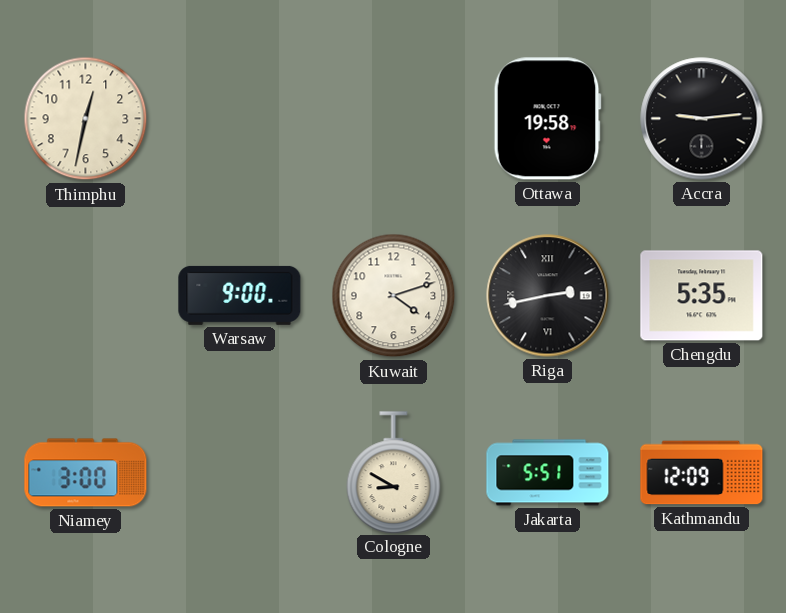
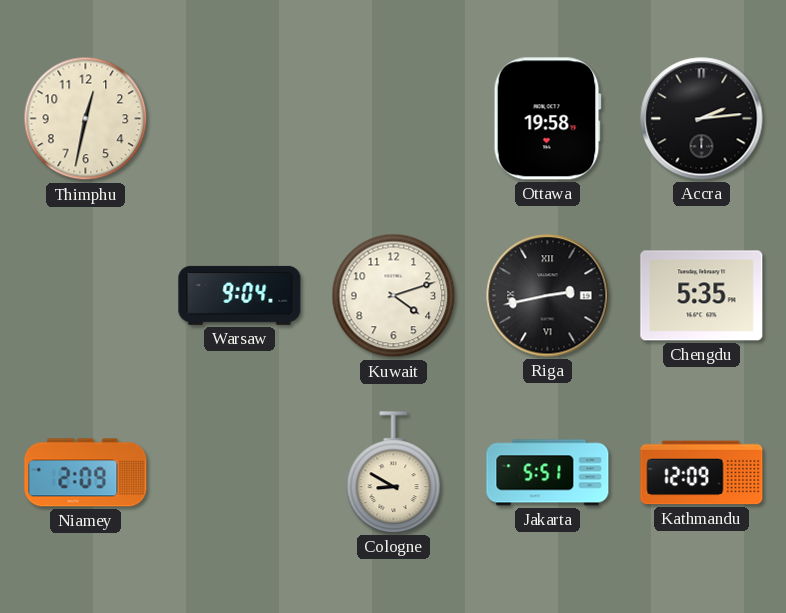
Accra: 9:14 -> 2:14
Warsaw: 9:00 -> 9:04
Niamey: 3:00 -> 2:09
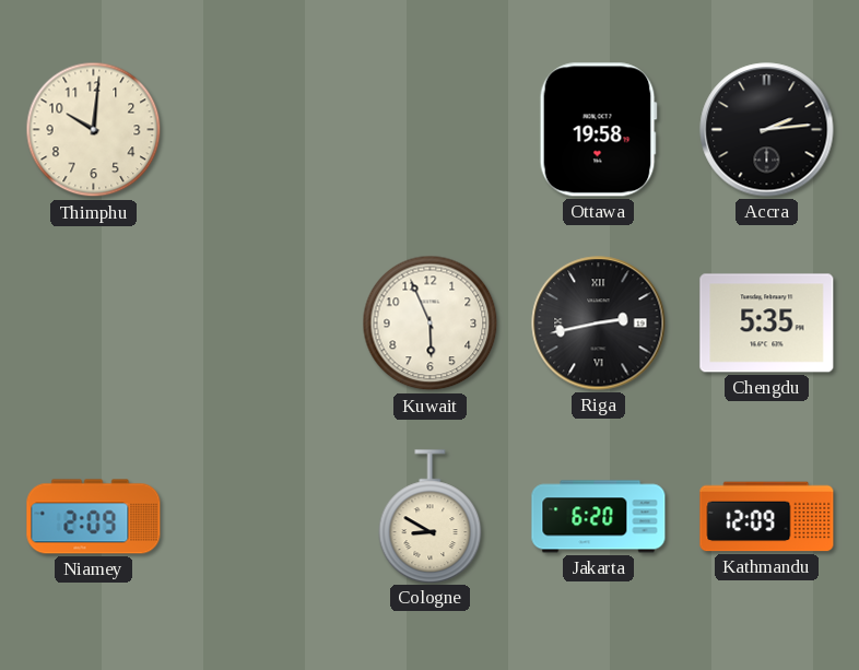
Thimphu: 12:32 -> 10:01
Warsaw: 9:04 -> none
Kuwait: 4:12 -> 5:56
Jakarta: 5:51 -> 6:20
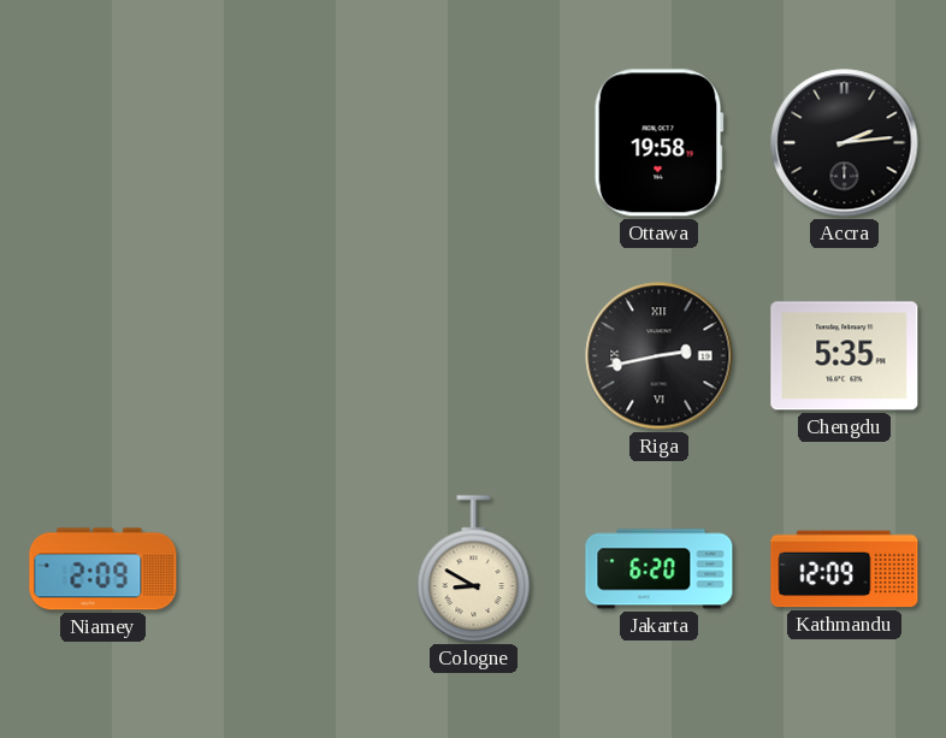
Thimphu: 10:01 -> none
Kuwait: 5:56 -> none
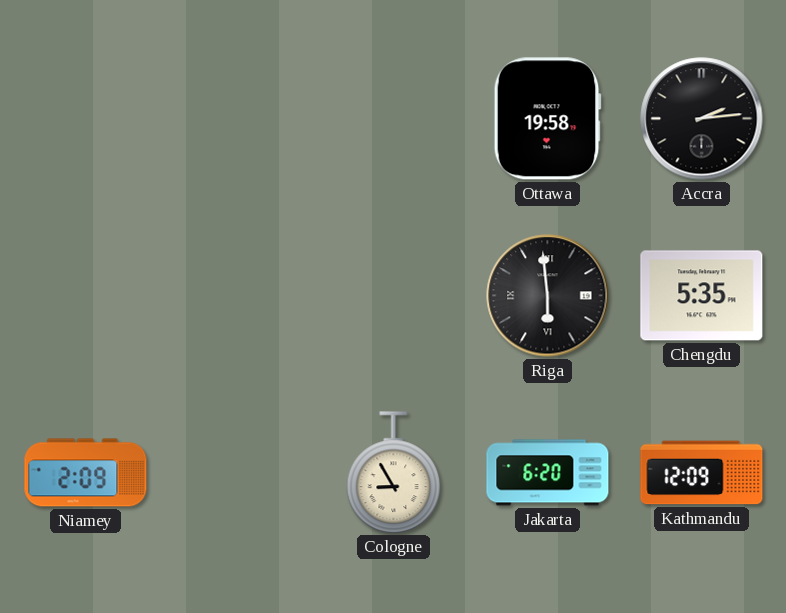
Riga: 2:43 -> 5:59
Cologne: 8:50 -> 8:55
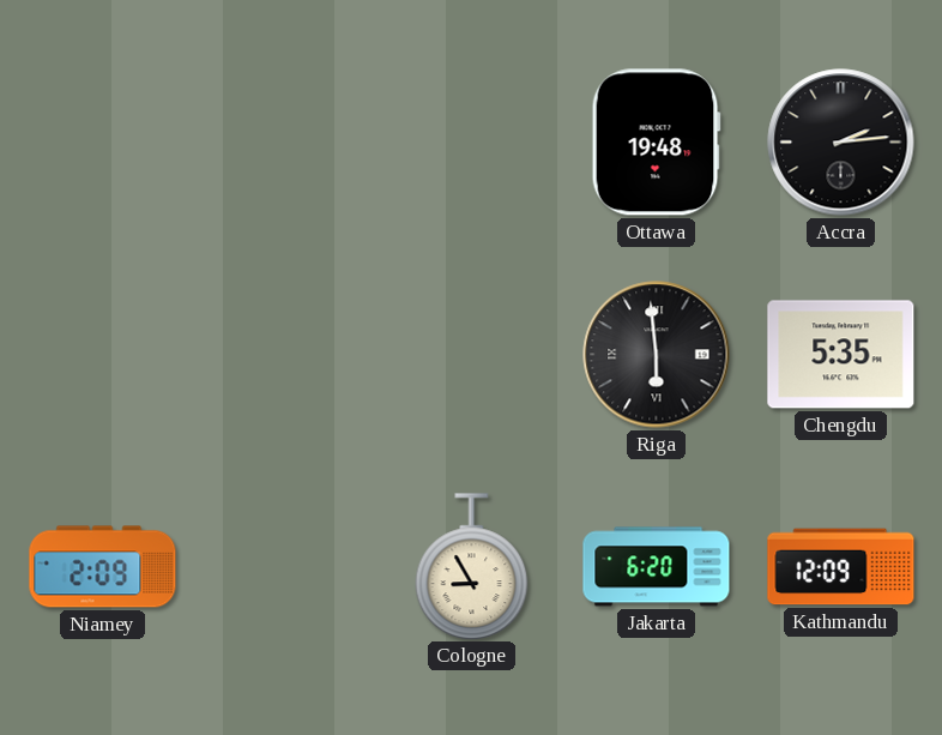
Ottawa: 19:58 -> 19:48
